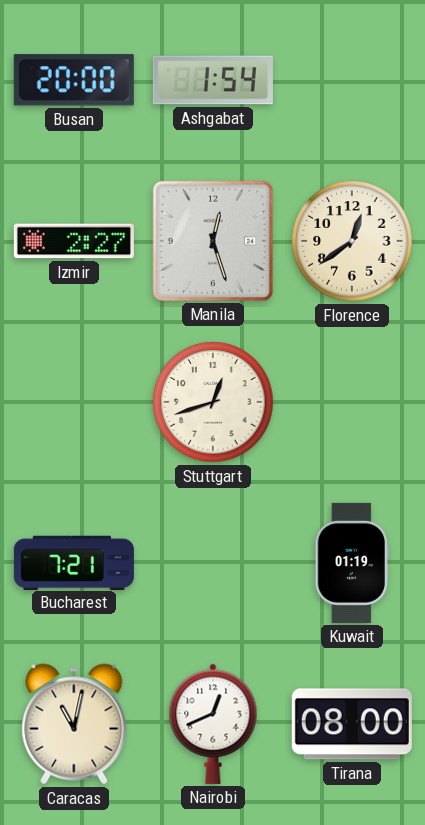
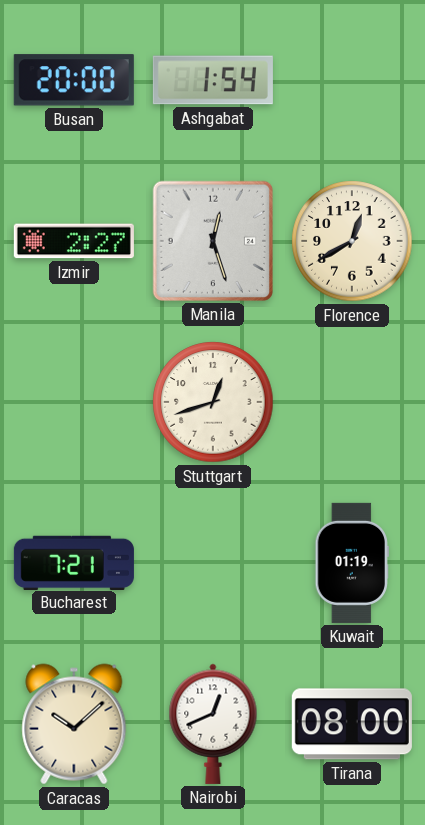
Florence: 12:39 -> 12:40
Caracas: 11:02 -> 10:08
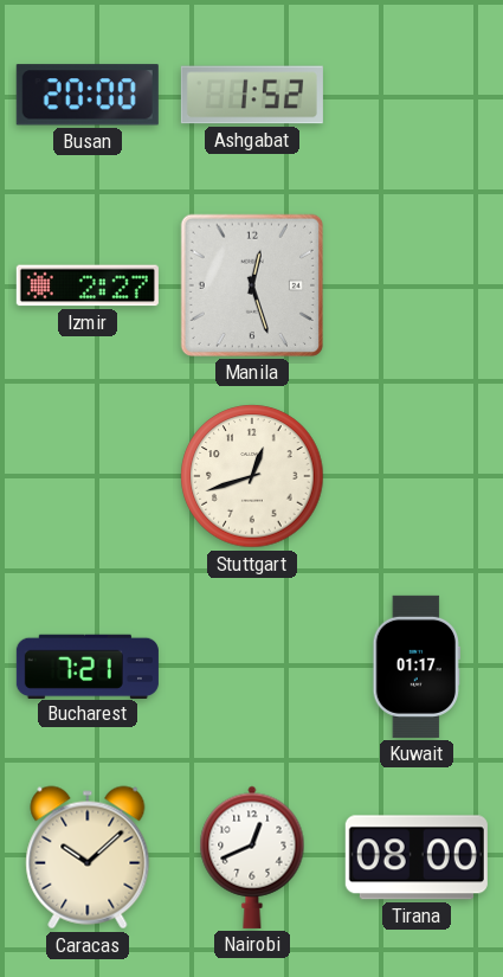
Ashgabat: 1:54 -> 1:52
Florence: 12:40 -> none
Kuwait: 01:19 -> 01:17
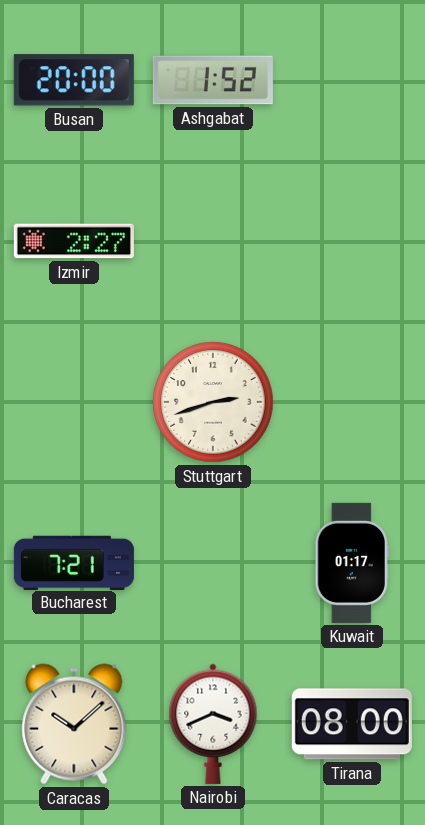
Manila: 12:27 -> none
Stuttgart: 12:42 -> 2:42
Nairobi: 12:41 -> 3:41
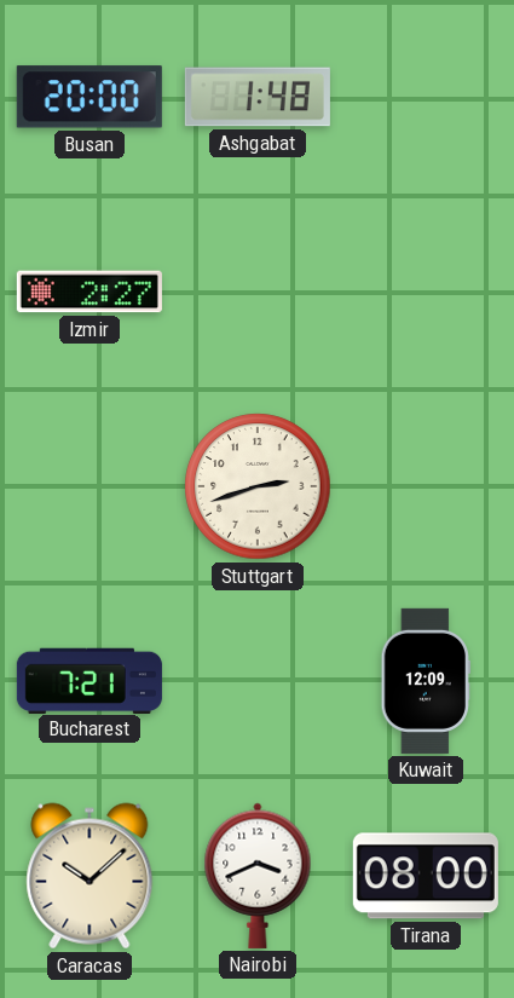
Ashgabat: 1:52 -> 1:48
Kuwait: 01:17 -> 12:09
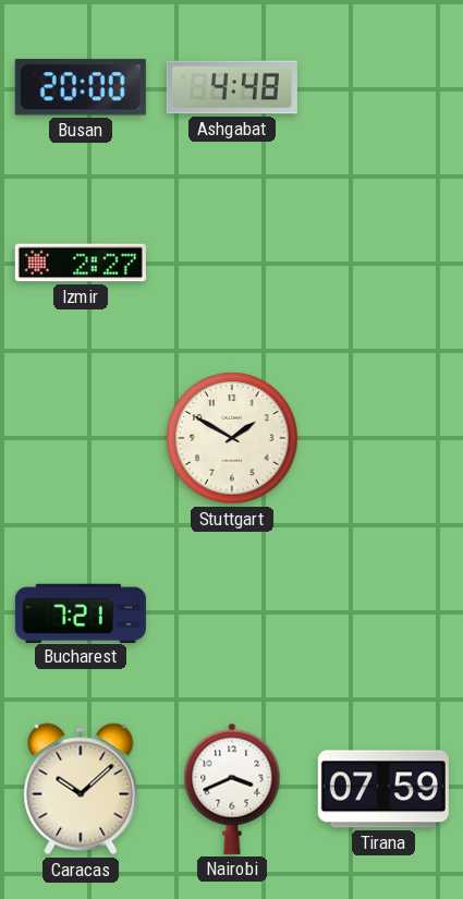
Ashgabat: 1:48 -> 4:48
Stuttgart: 2:42 -> 1:50
Kuwait: 12:09 -> none
Tirana: 08:00 -> 07:59
